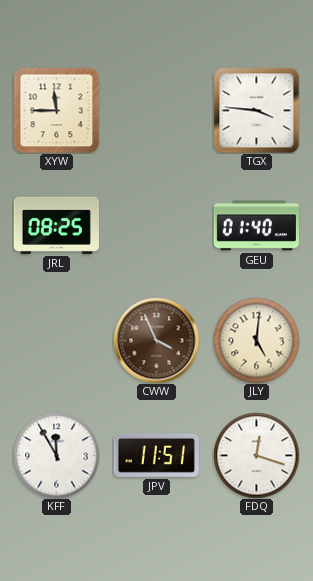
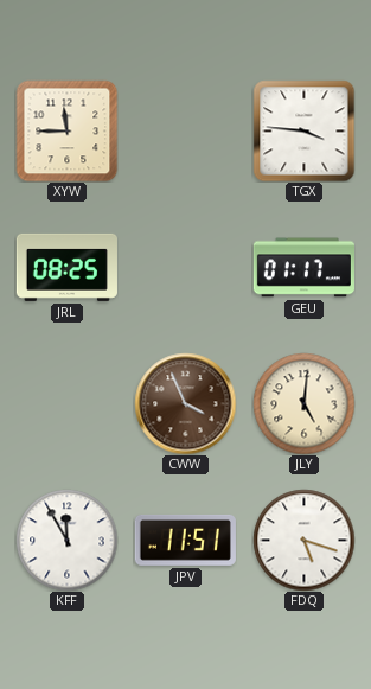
GEU: 01:40 -> 01:17
FDQ: 12:18 -> 5:18
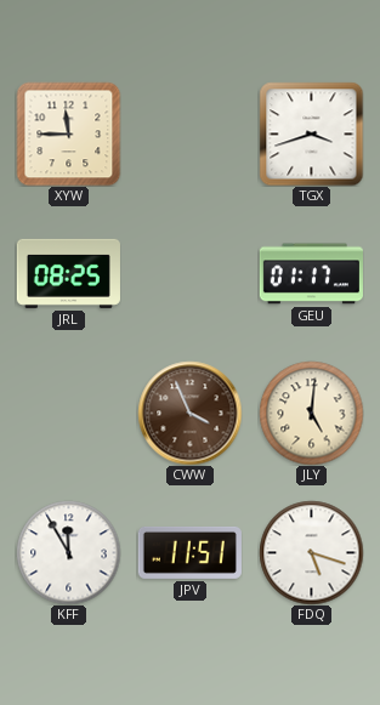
TGX: 3:46 -> 3:42
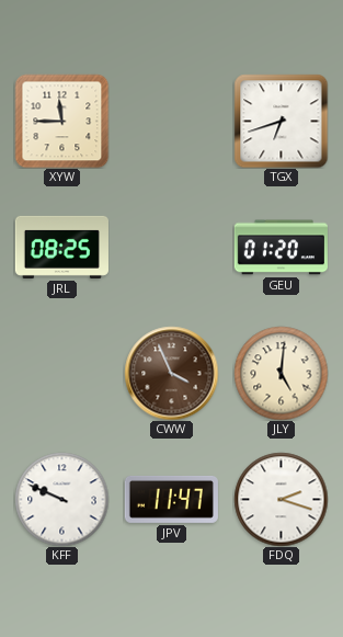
TGX: 3:42 -> 6:42
GEU: 01:17 -> 01:20
KFF: 11:55 -> 9:49
JPV: 11:51 -> 11:47
FDQ: 5:18 -> 2:18
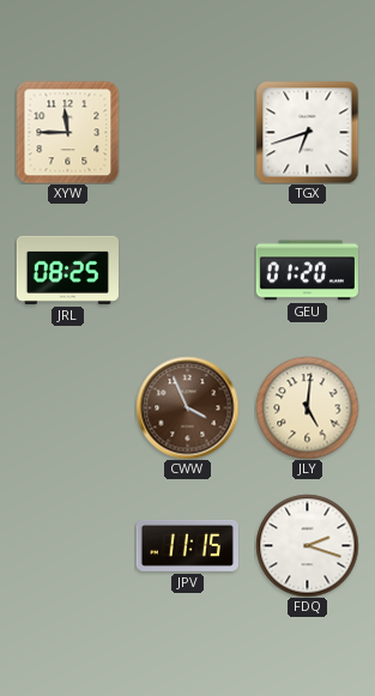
KFF: 9:49 -> none
JPV: 11:47 -> 11:15
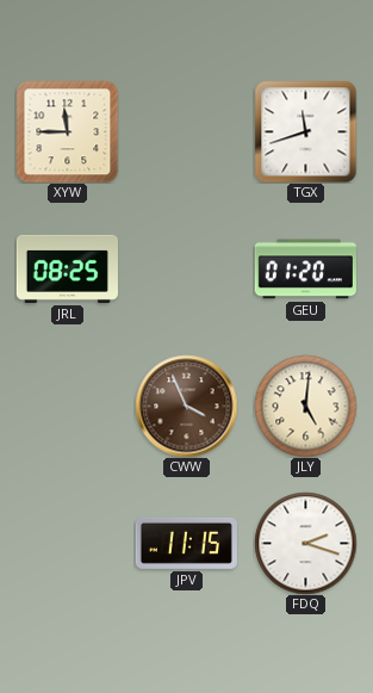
TGX: 6:42 -> 11:42
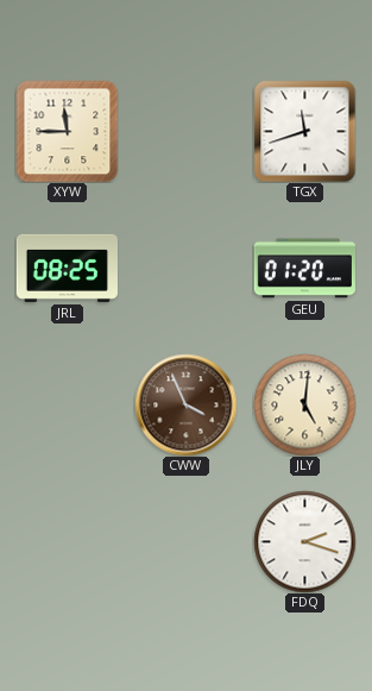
JPV: 11:15 -> none
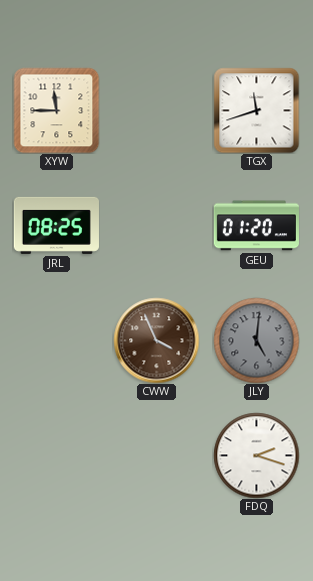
JLY dial: cream -> grey
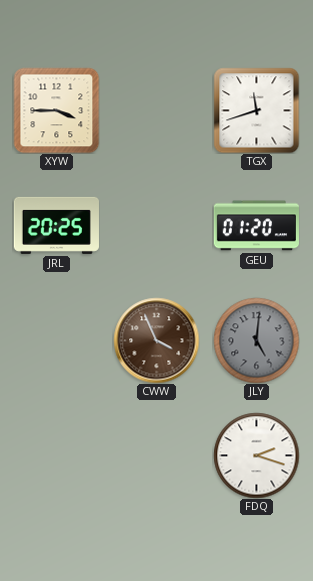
XYW: 11:45 -> 3:45
JRL: 08:25 -> 20:25
